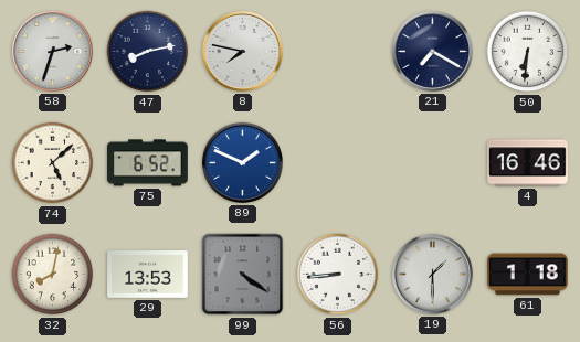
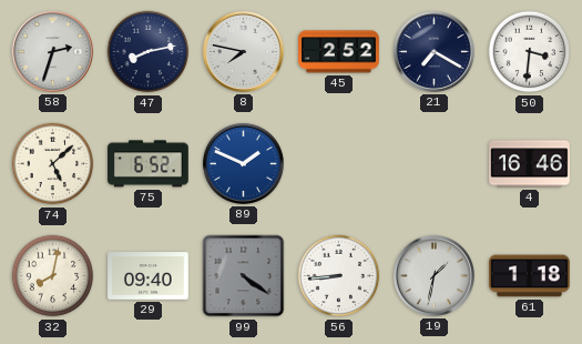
45: none -> 2:52
50: 6:31 -> 3:31
29: 13:53 -> 09:40
19: 1:30 -> 1:32
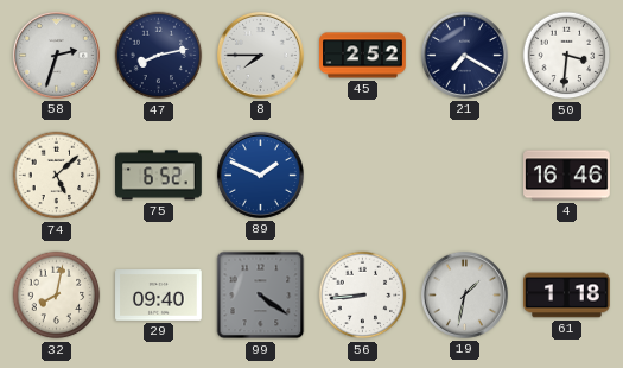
8: 7:47 -> 7:45
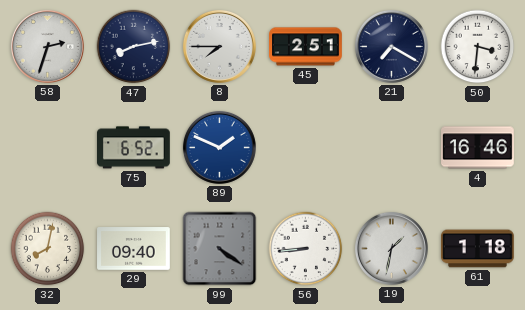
45: 2:52 -> 2:51
74: 5:08 -> none
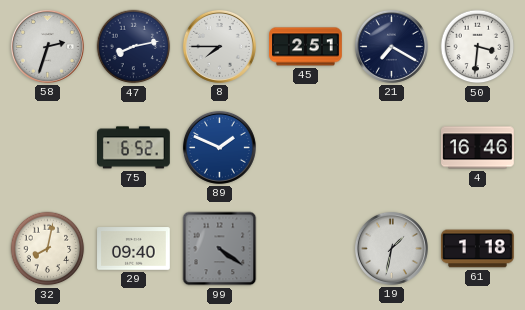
56: 8:44 -> none
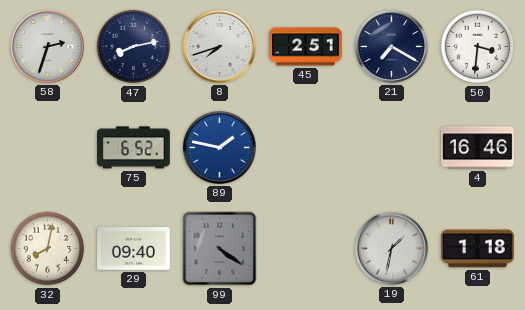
8: 7:45 -> 7:42
89: 1:49 -> 1:47
